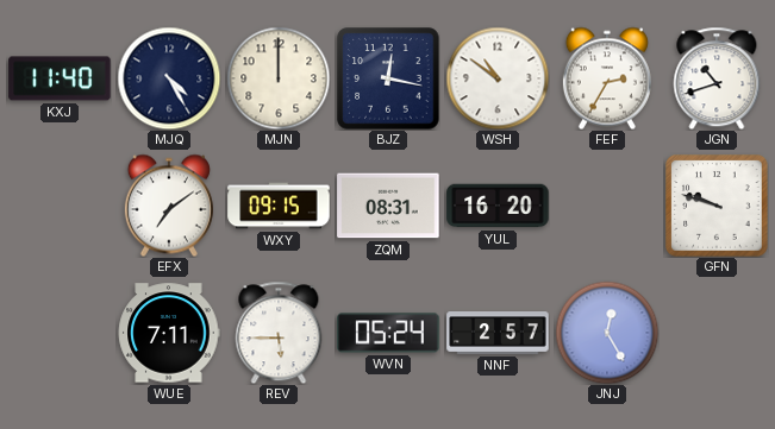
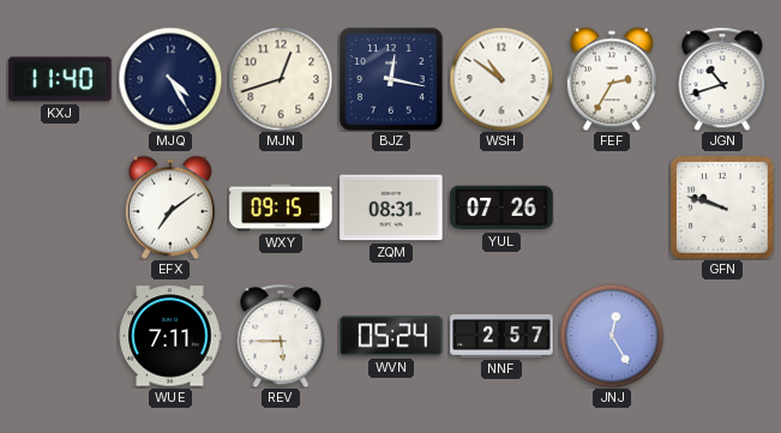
MJN: 12:00 -> 12:42
YUL: 16:20 -> 07:26
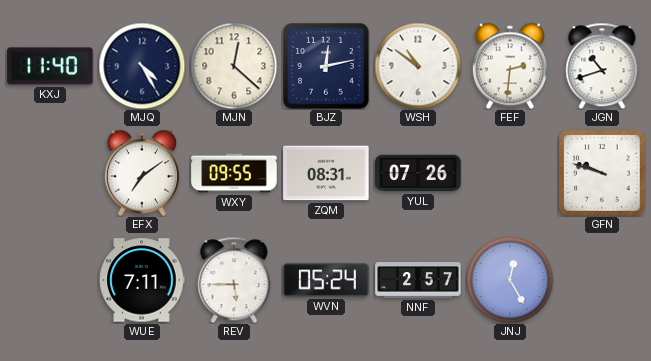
MJN: 12:42 -> 12:22
BJZ: 12:17 -> 12:13
FEF: 2:35 -> 2:31
WXY: 09:15 -> 09:55
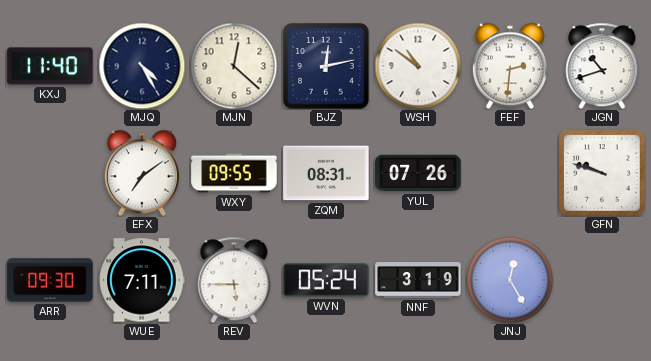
ARR: none -> 09:30
NNF: 2:57 -> 3:19
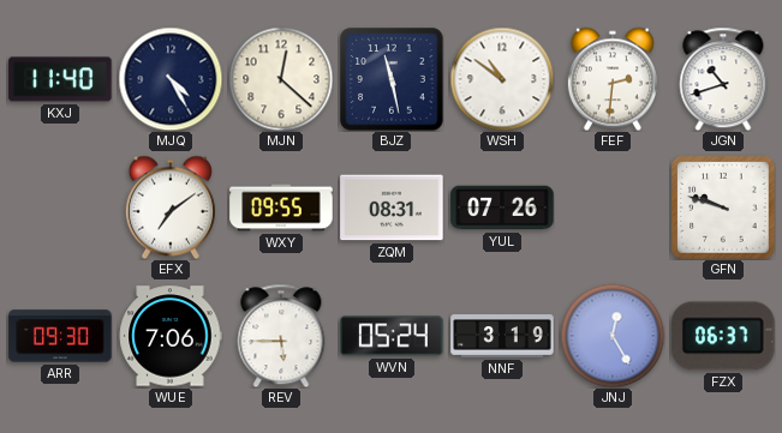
BJZ: 12:13 -> 11:28
WUE: 7:11 -> 7:06
FZX: none -> 06:37
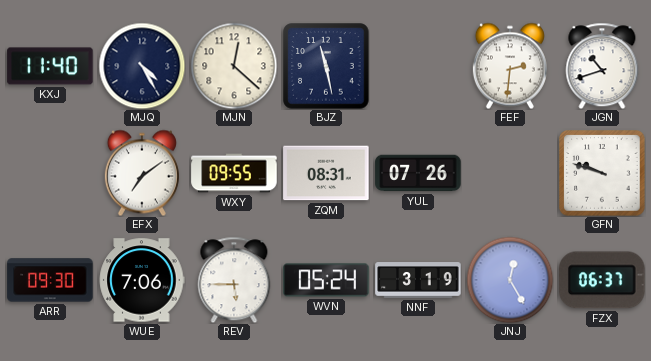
WSH: 10:51 -> none
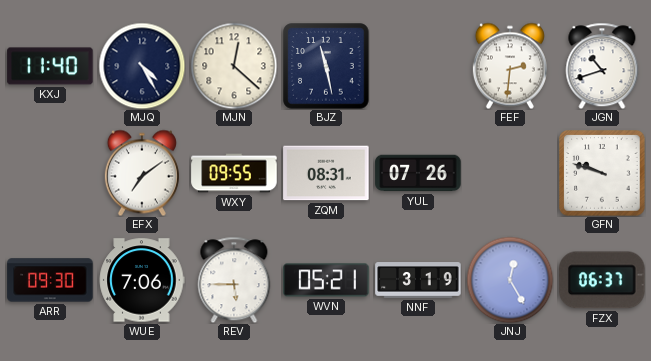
WVN: 05:24 -> 05:21
